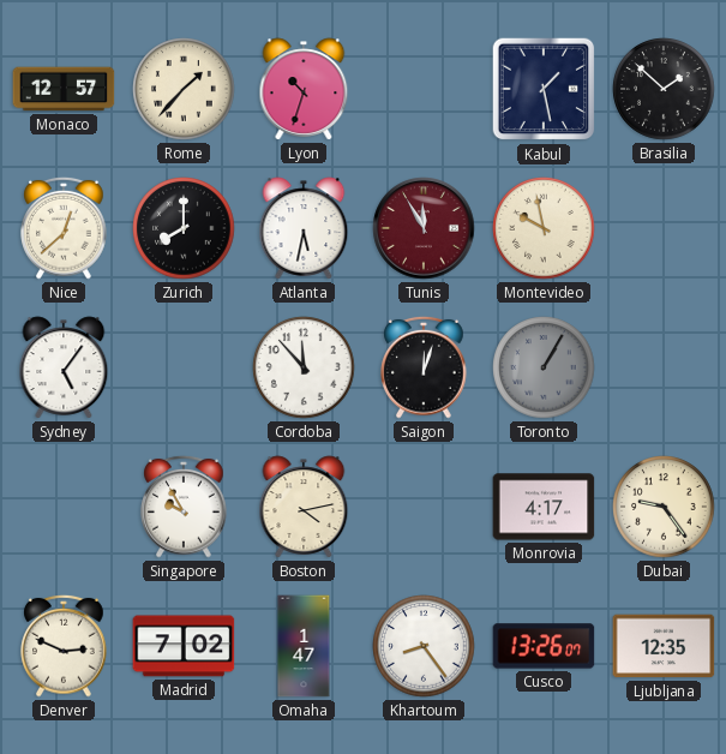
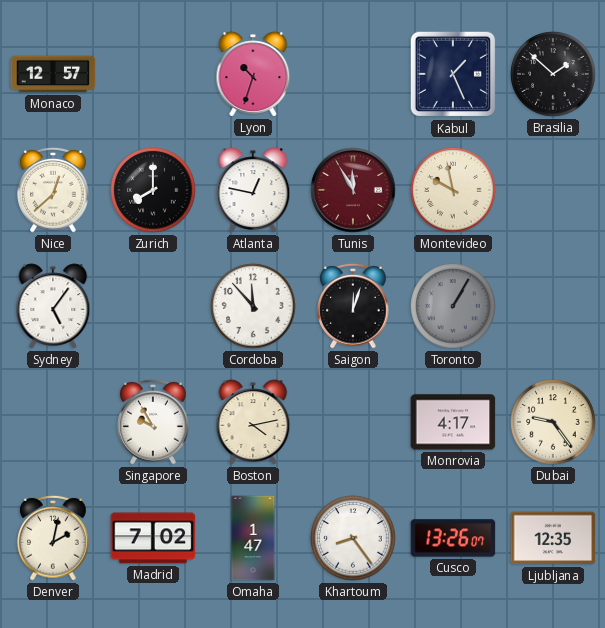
Rome: 1:37 -> none
Kabul: 1:28 -> 1:26
Atlanta: 5:32 -> 12:47
Denver: 2:49 -> 2:02
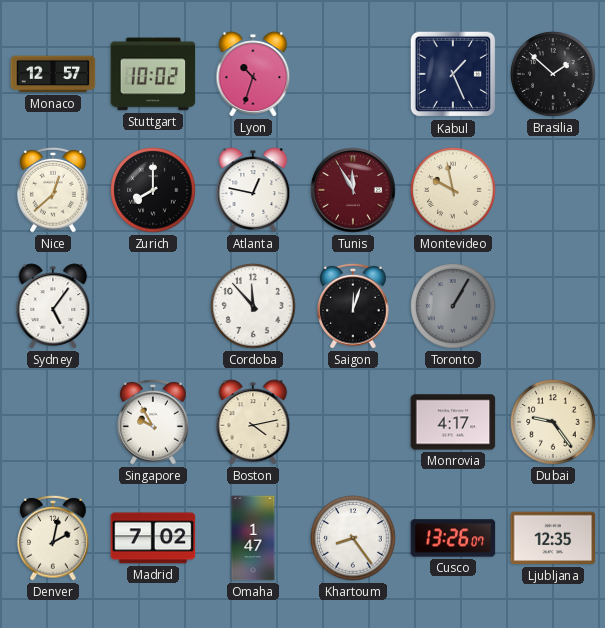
Stuttgart: none -> 10:02
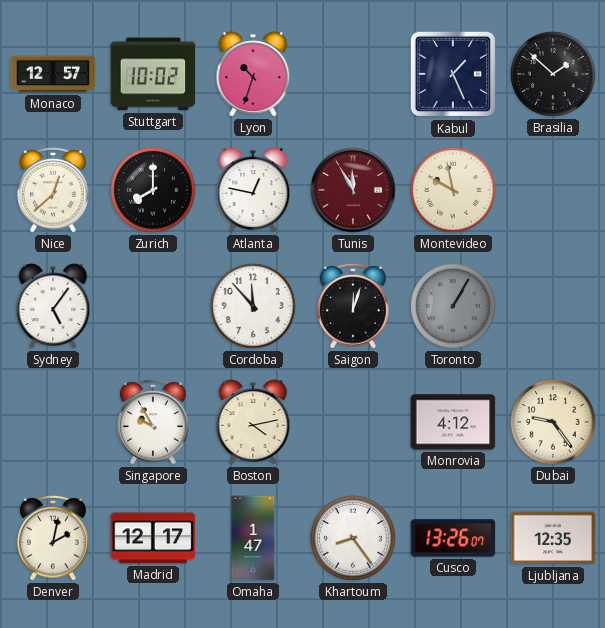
Monrovia: 4:17 -> 4:12
Madrid: 7:02 -> 12:17
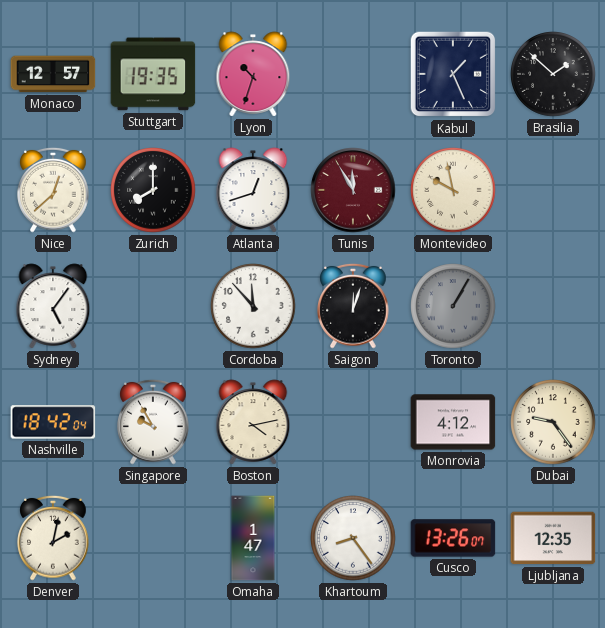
Stuttgart: 10:02 -> 19:35
Atlanta: 12:47 -> 12:42
Nashville: none -> 18:42
Madrid: 12:17 -> none
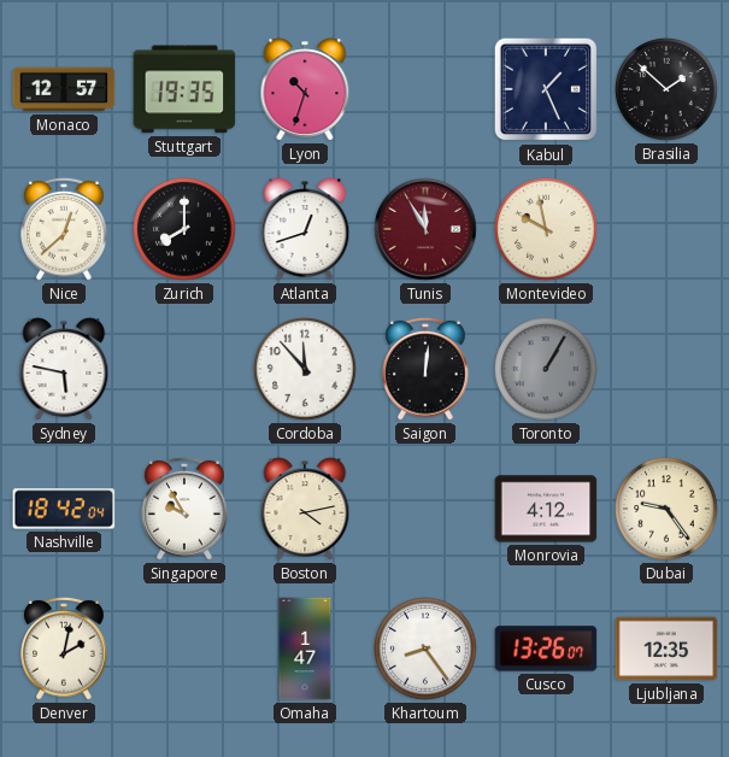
Sydney: 5:06 -> 5:47
Saigon: 12:03 -> 12:01
